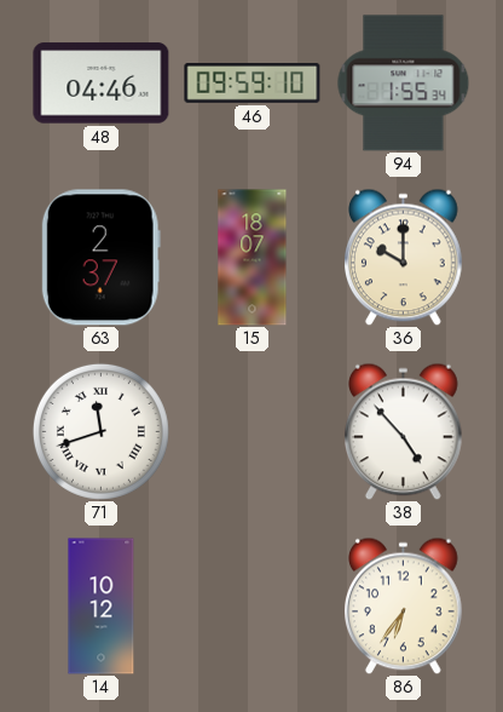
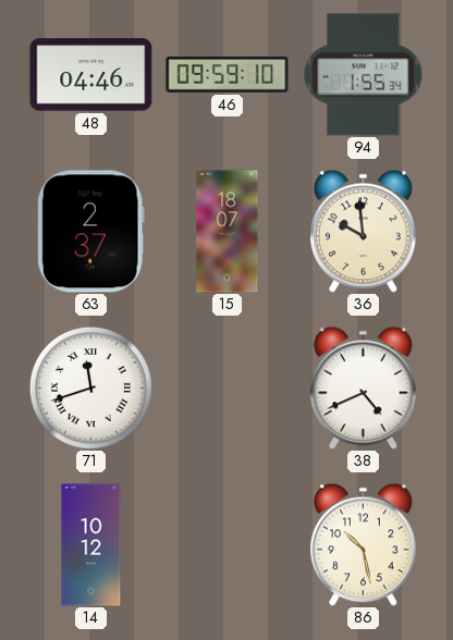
36: 10:00 -> 9:59
38: 4:53 -> 4:41
86: 6:36 -> 10:28
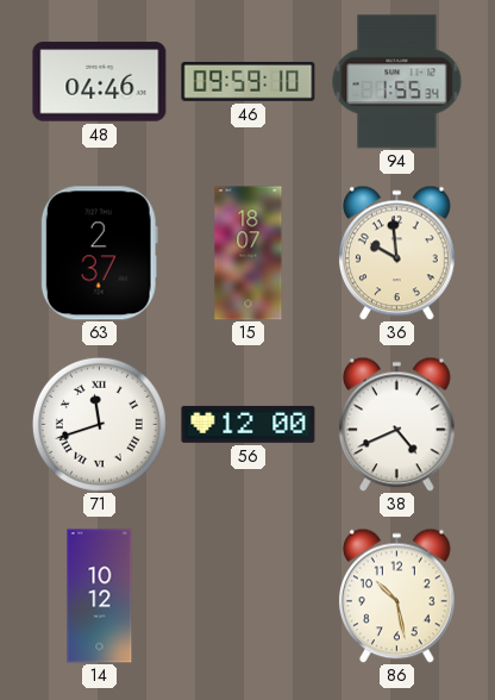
56: none -> 12:00
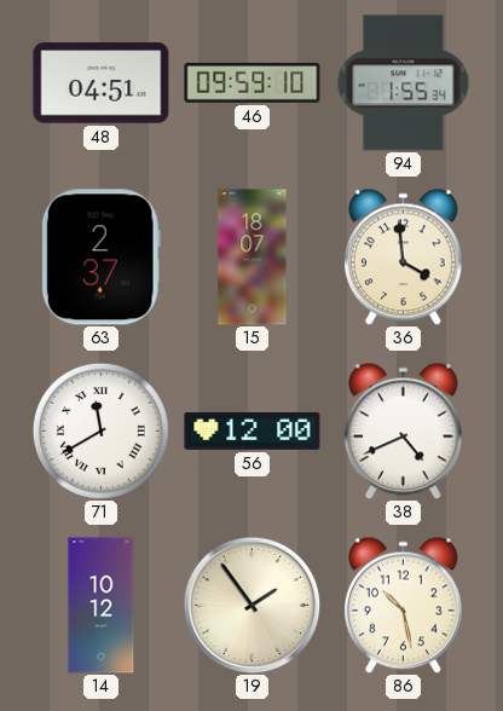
48: 04:46 -> 04:51
36: 9:59 -> 3:59
71: 11:42 -> 11:40
19: none -> 1:54
